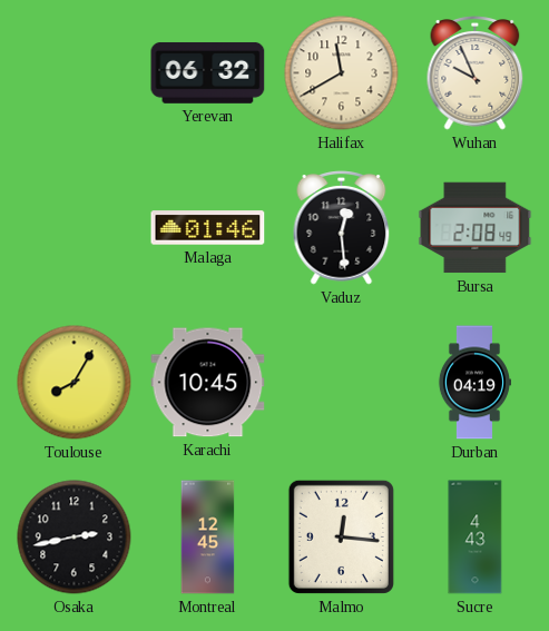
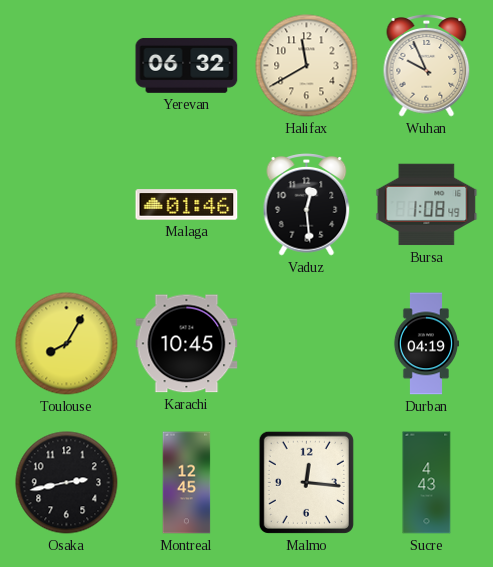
Bursa: 2:08 -> 1:08
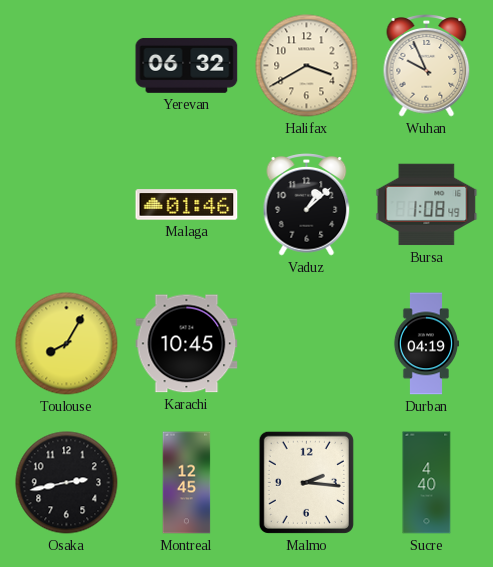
Halifax: 11:40 -> 3:40
Vaduz: 12:29 -> 1:08
Malmo: 12:16 -> 2:16
Sucre: 4:43 -> 4:40
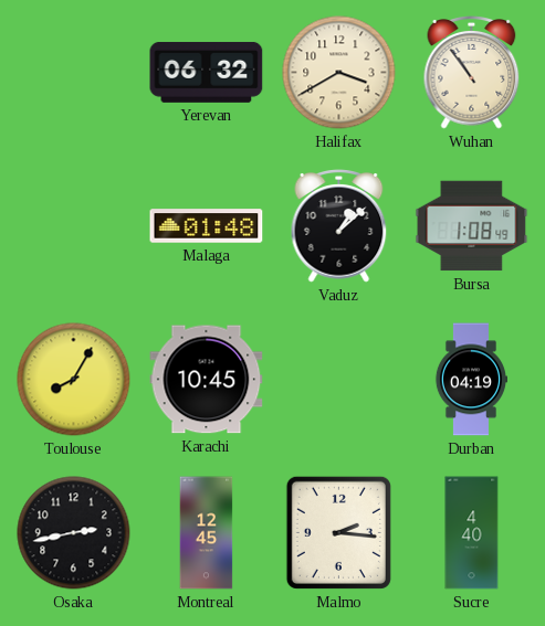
Wuhan: 9:56 -> 10:54
Malaga: 01:46 -> 01:48
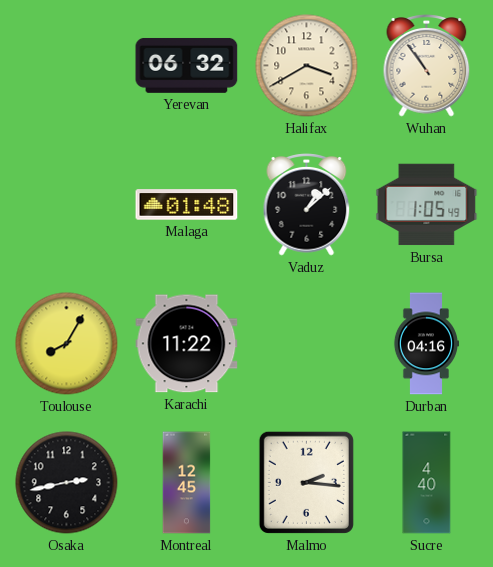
Bursa: 1:08 -> 1:05
Karachi: 10:45 -> 11:22
Durban: 04:19 -> 04:16
